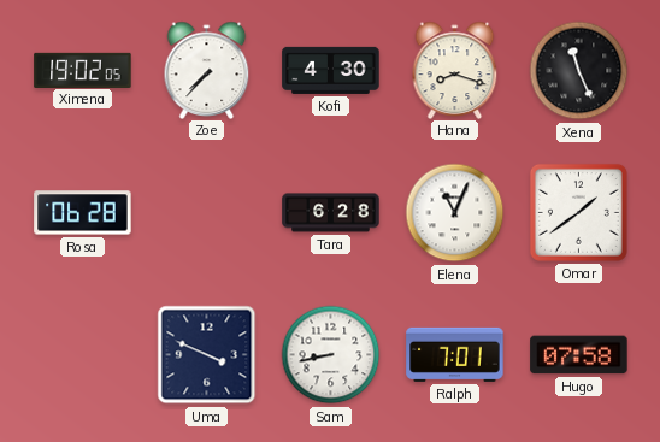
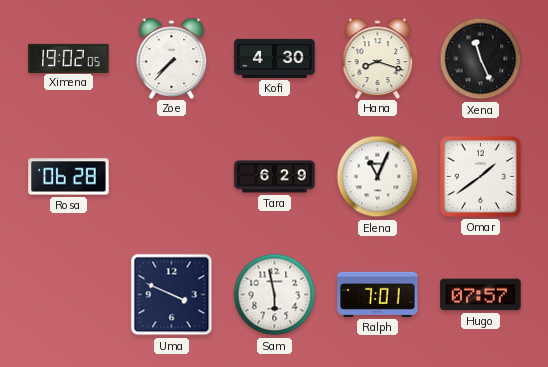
Tara: 6:28 -> 6:29
Sam: 8:43 -> 5:58
Hugo: 07:58 -> 07:57
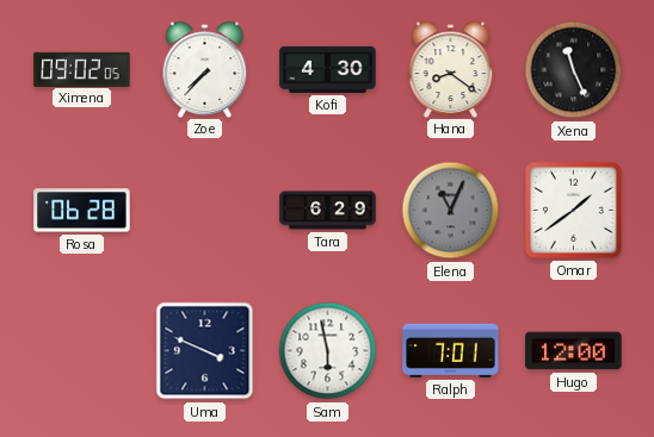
Ximena: 19:02 -> 09:02
Hana: 8:18 -> 8:21
Elena dial: white -> grey
Hugo: 07:57 -> 12:00
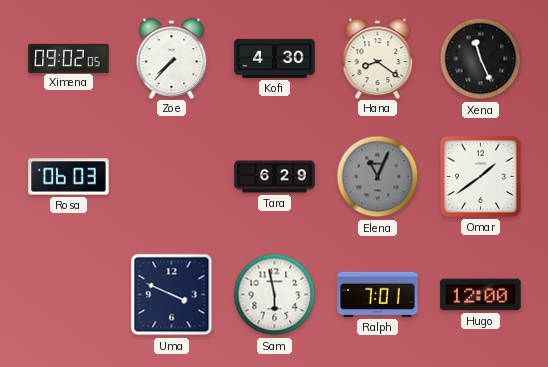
Rosa: 06:28 -> 06:03
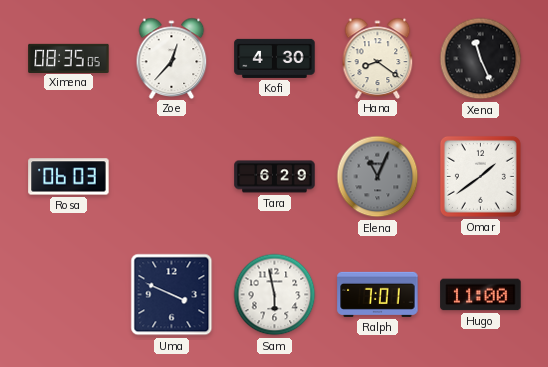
Ximena: 09:02 -> 08:35
Zoe: 7:37 -> 12:37
Hugo: 12:00 -> 11:00
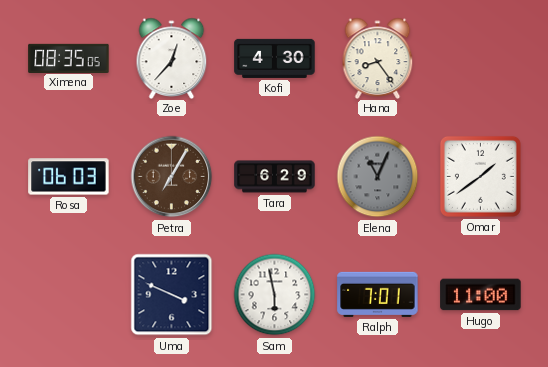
Hana: 8:21 -> 8:24
Xena: 11:26 -> none
Petra: none -> 7:05
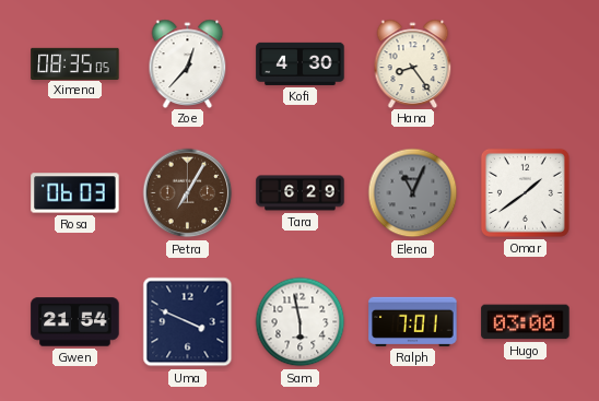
Gwen: none -> 21:54
Hugo: 11:00 -> 03:00
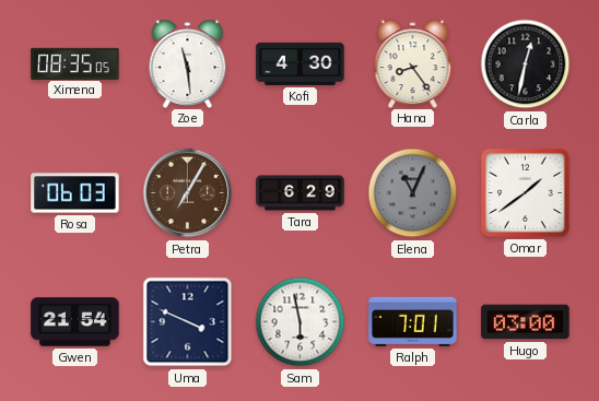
Zoe: 12:37 -> 11:29
Carla: none -> 12:32
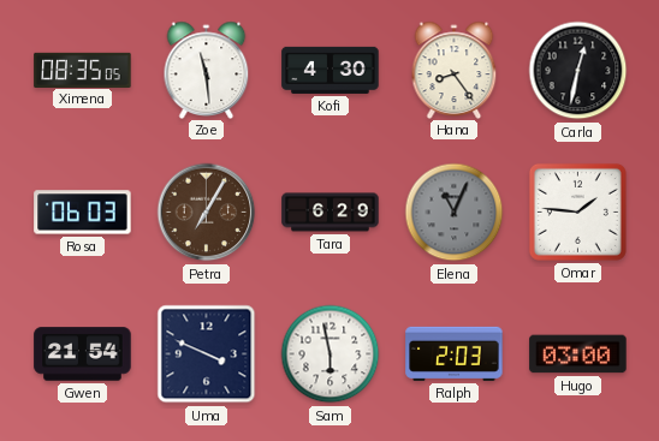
Omar: 1:39 -> 1:46
Ralph: 7:01 -> 2:03
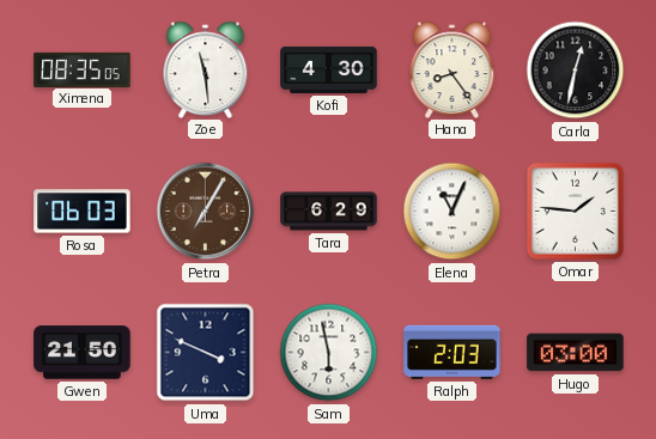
Elena dial: grey -> white
Gwen: 21:54 -> 21:50
